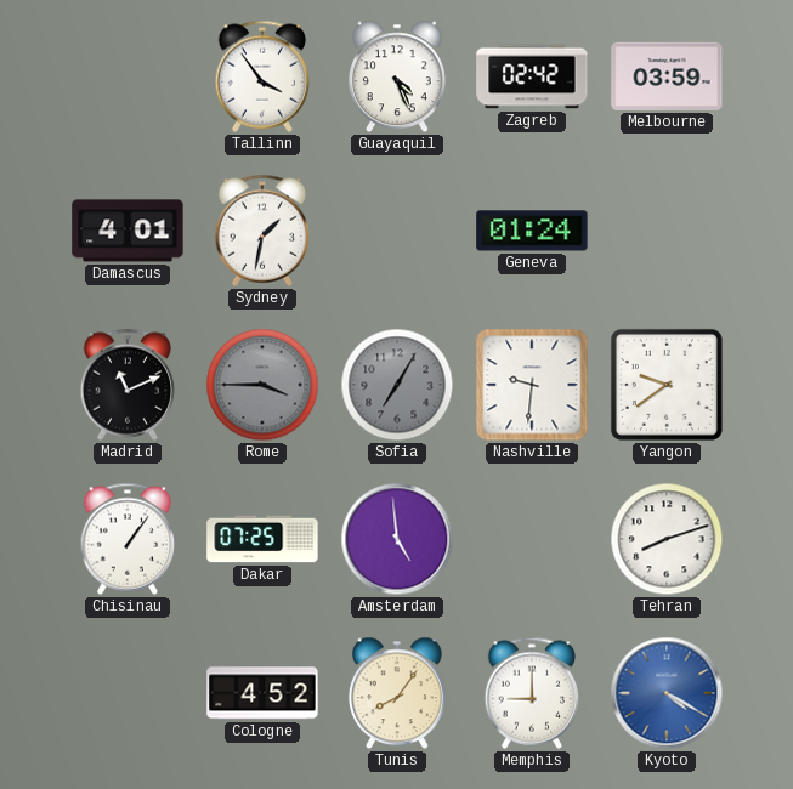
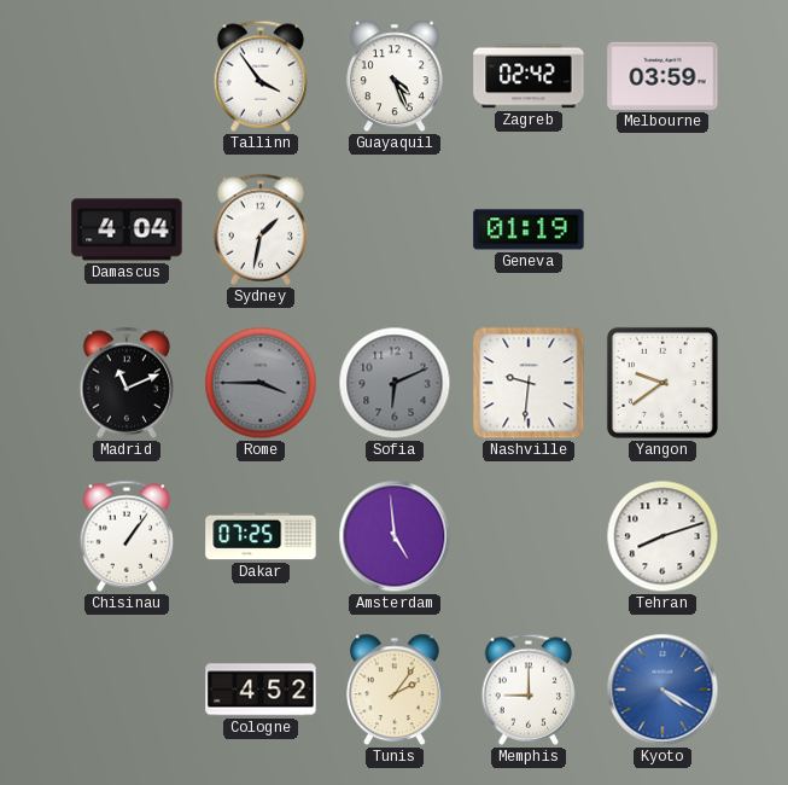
Damascus: 4:01 -> 4:04
Geneva: 01:24 -> 01:19
Sofia: 7:05 -> 6:11
Tunis: 8:06 -> 2:06
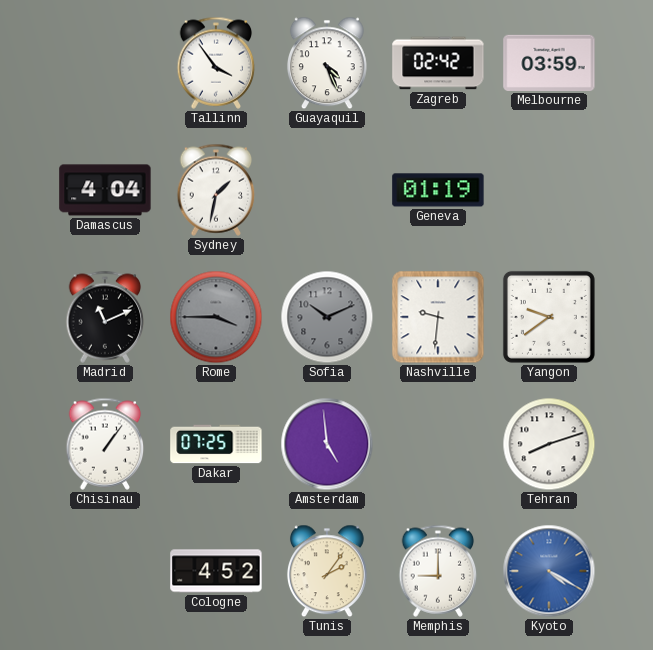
Sofia: 6:11 -> 10:11
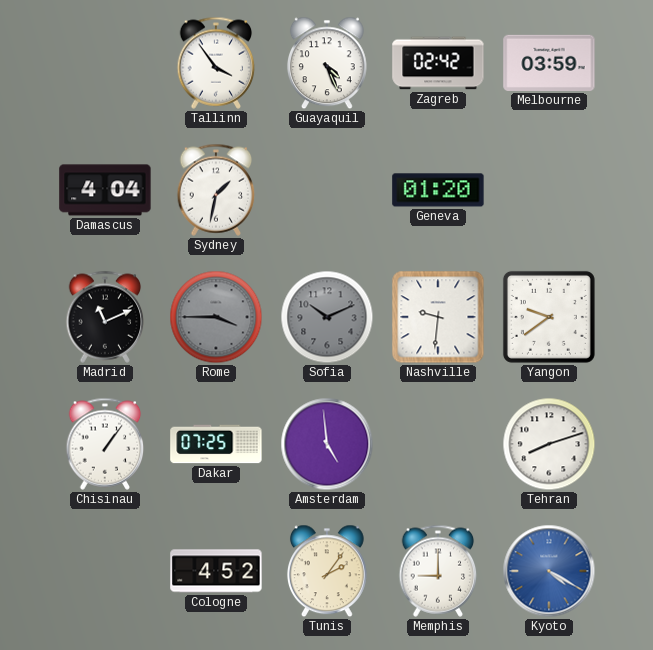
Geneva: 01:19 -> 01:20
